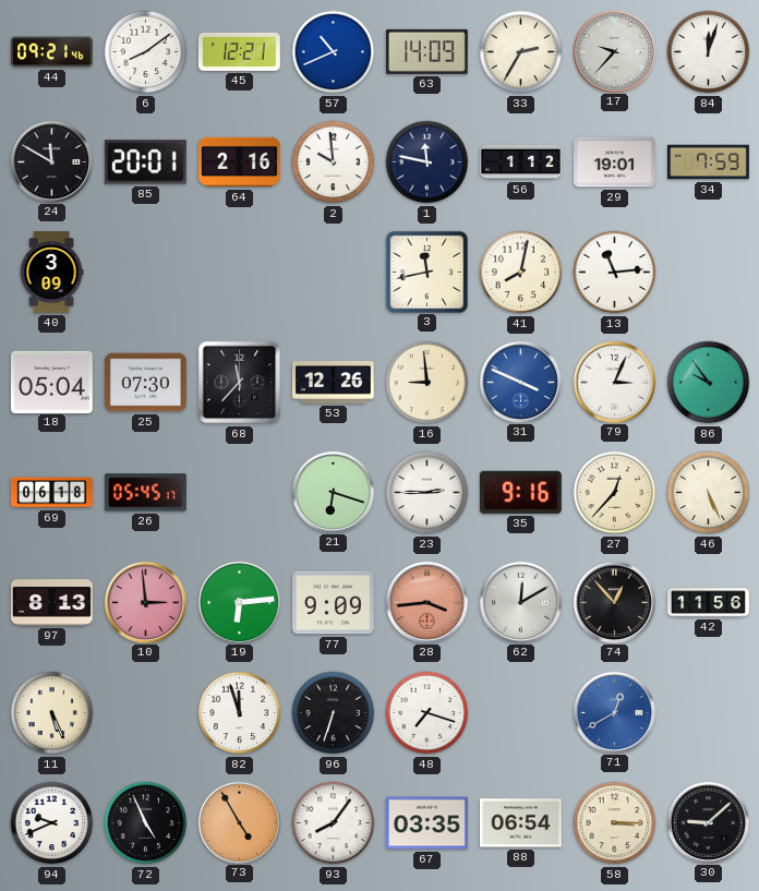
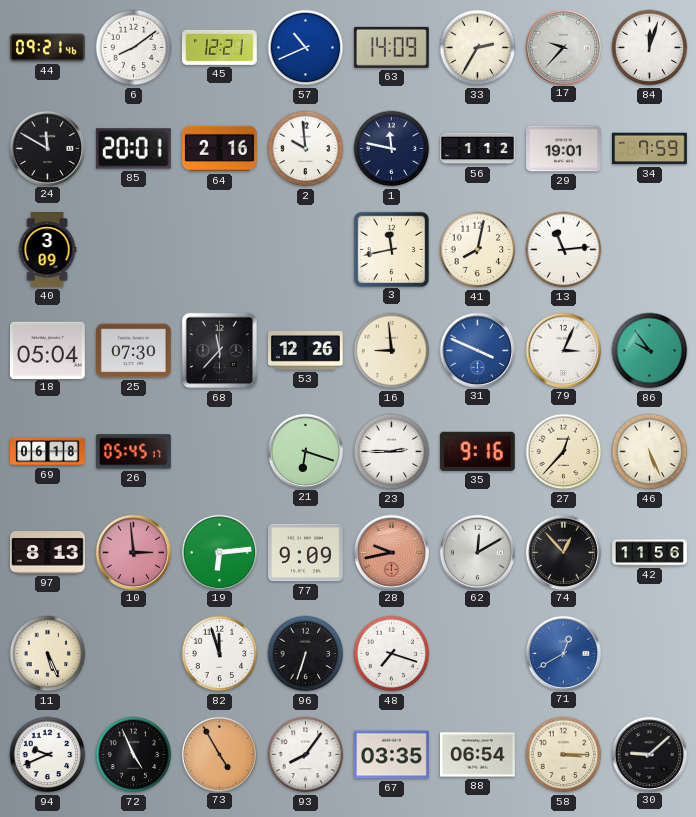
28: 3:44 -> 9:43
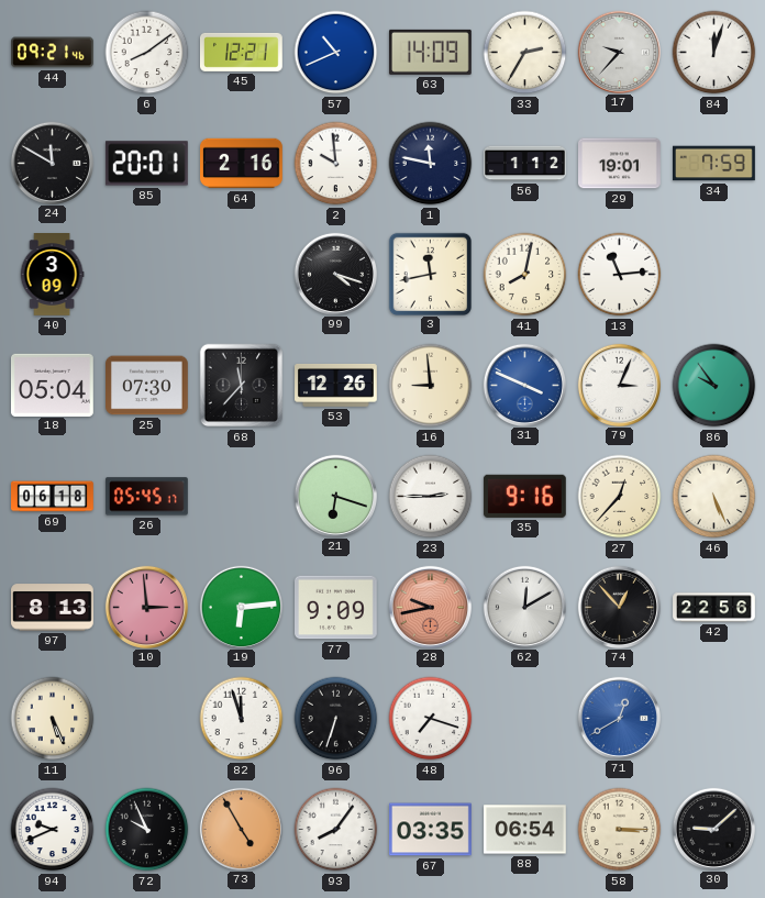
99: none -> 4:18
42: 11:56 -> 22:56
72: 4:56 -> 9:56
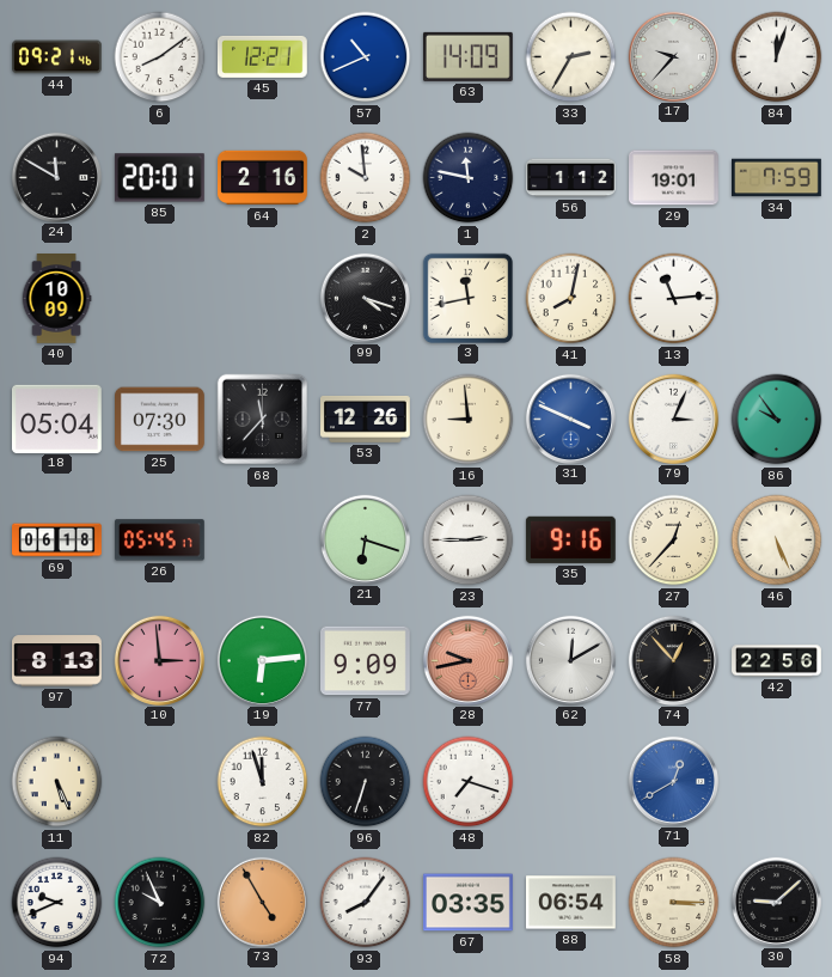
40: 3:09 -> 10:09
